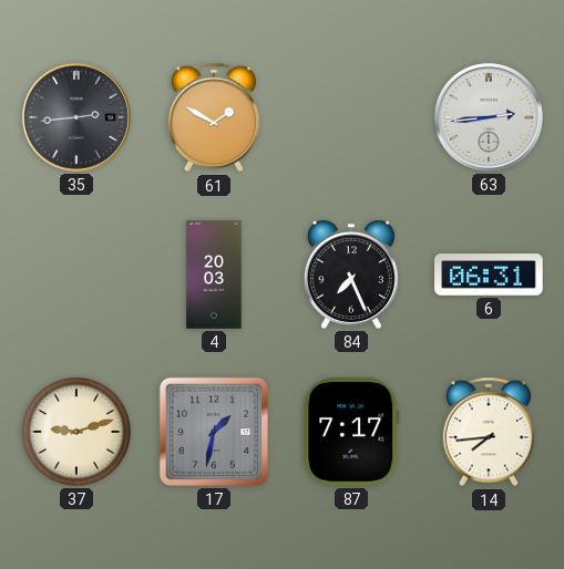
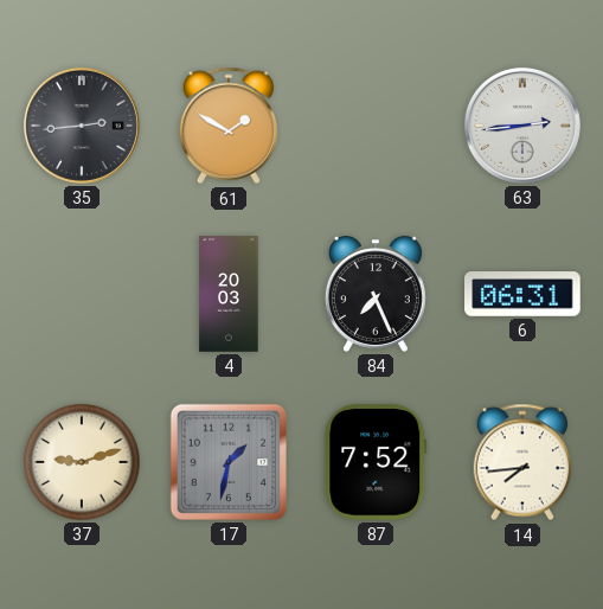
87: 7:17 -> 7:52
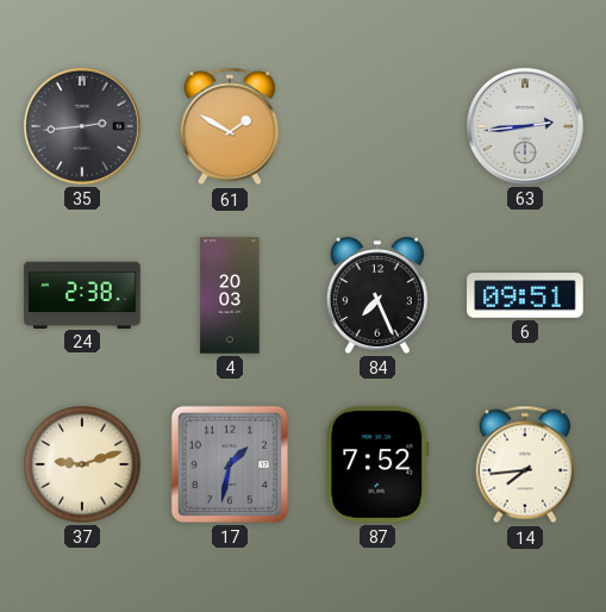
24: none -> 2:38
6: 06:31 -> 09:51
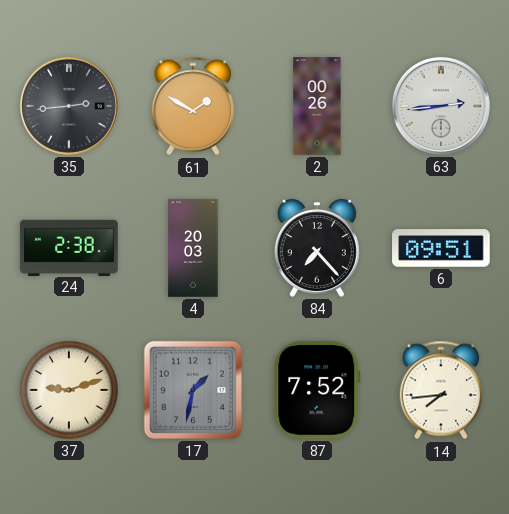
2: none -> 00:26
84: 7:26 -> 7:23
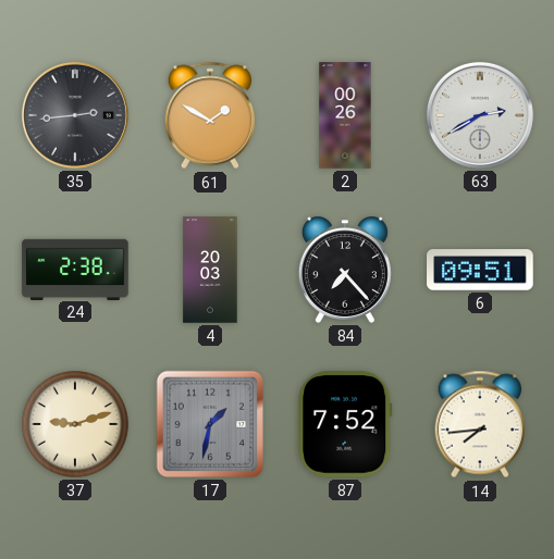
63: 2:44 -> 2:40
